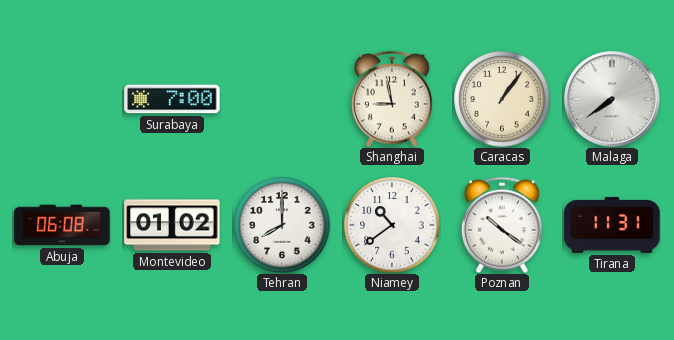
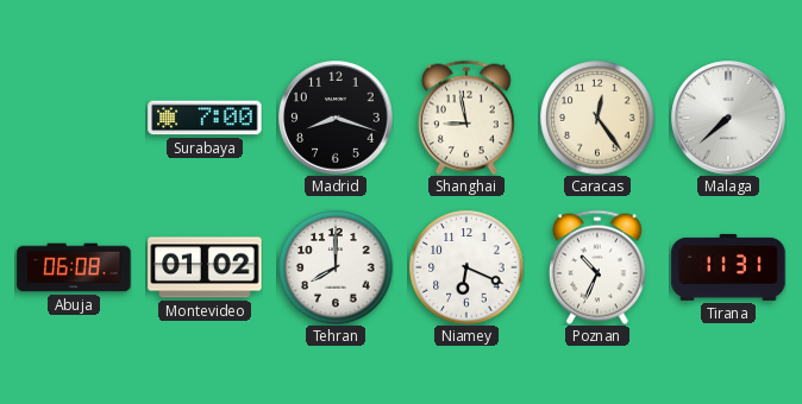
Madrid: none -> 8:18
Caracas: 1:06 -> 12:24
Malaga: 7:39 -> 7:38
Niamey: 10:39 -> 6:19
Poznan: 10:21 -> 10:34
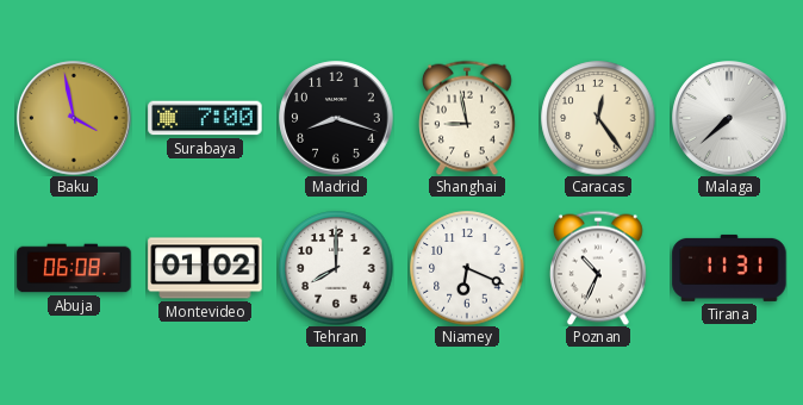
Baku: none -> 3:58
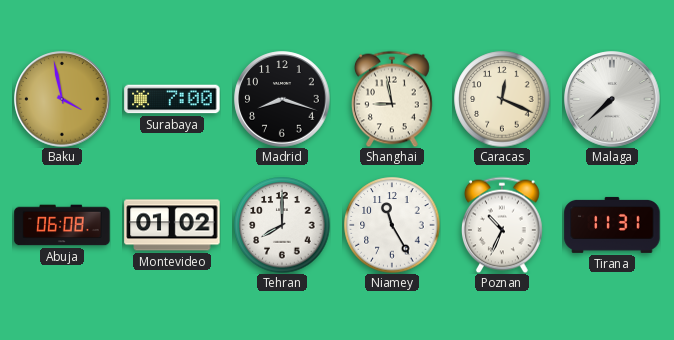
Caracas: 12:24 -> 12:19
Niamey: 6:19 -> 11:25
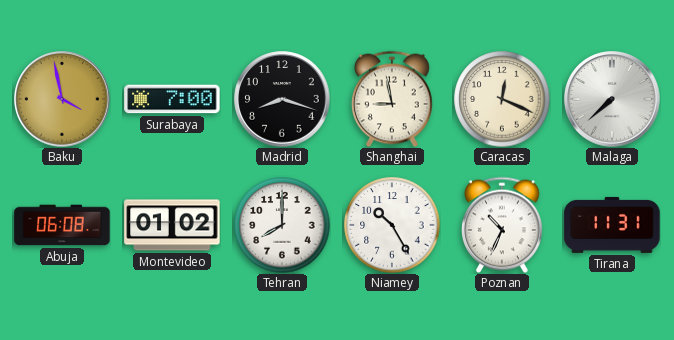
Niamey: 11:25 -> 10:25
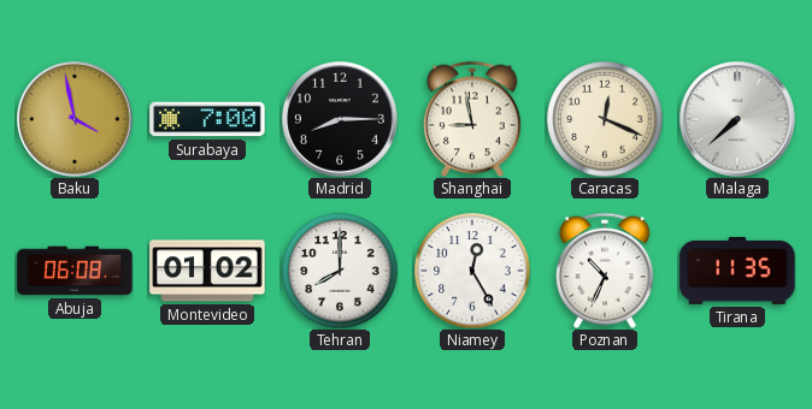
Madrid: 8:18 -> 8:15
Niamey: 10:25 -> 12:25
Tirana: 11:31 -> 11:35
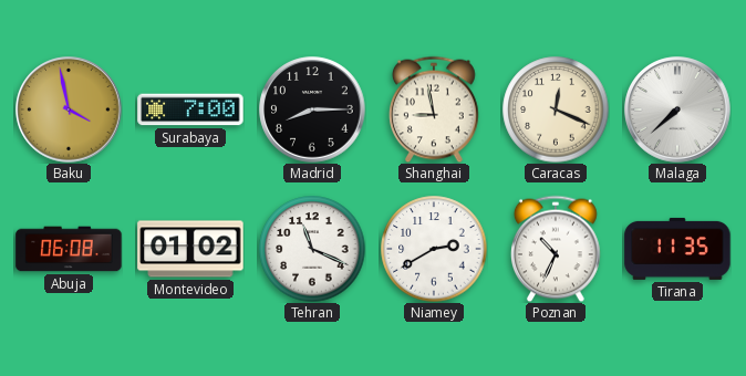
Tehran: 8:00 -> 11:19
Niamey: 12:25 -> 2:40
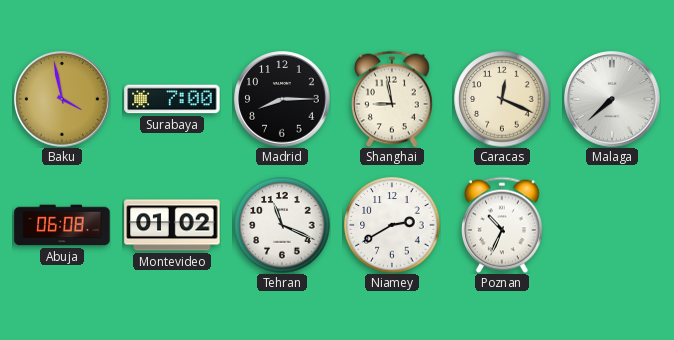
Tirana: 11:35 -> none
